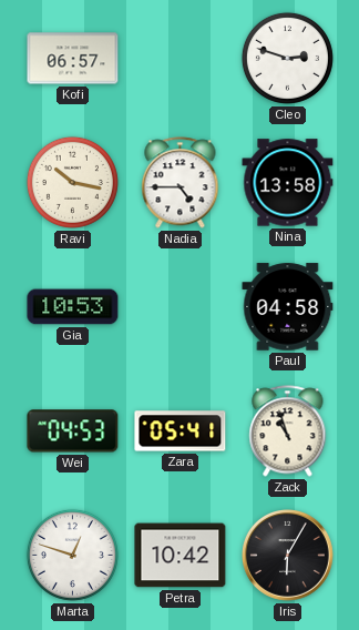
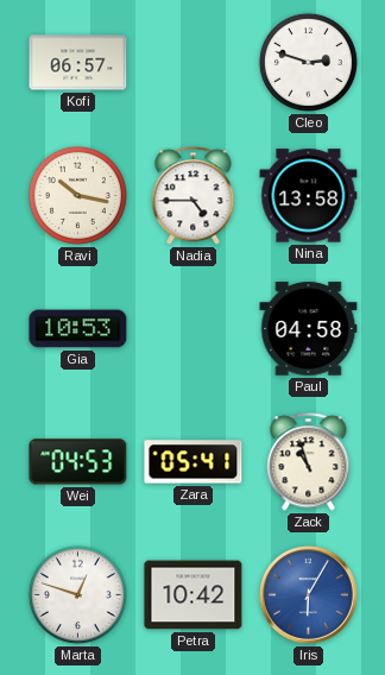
Iris dial: black -> blue
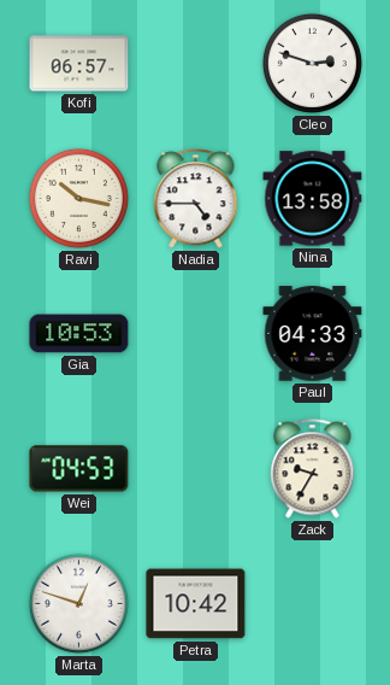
Paul: 04:58 -> 04:33
Zara: 05:41 -> none
Zack: 10:57 -> 9:35
Iris: 6:05 -> none
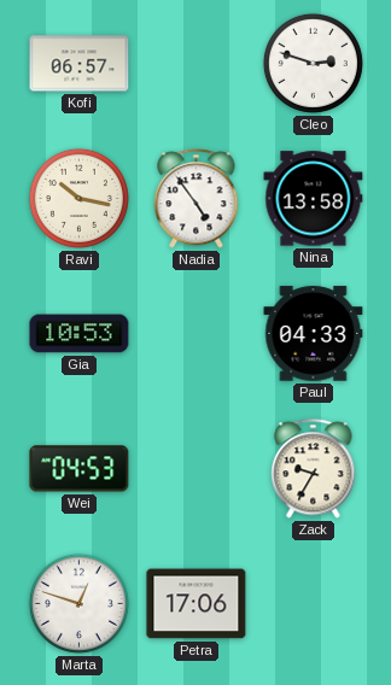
Nadia: 4:45 -> 4:54
Petra: 10:42 -> 17:06
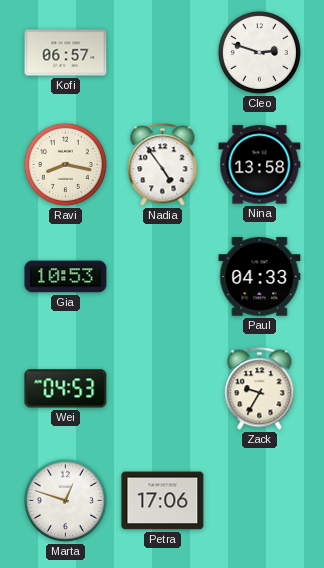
Ravi: 10:17 -> 8:17
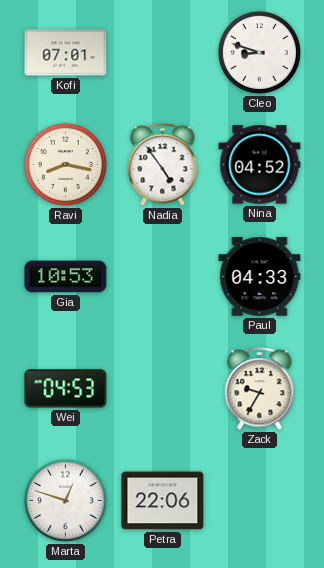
Kofi: 06:57 -> 07:01
Cleo: 2:48 -> 8:48
Nina: 13:58 -> 04:52
Petra: 17:06 -> 22:06
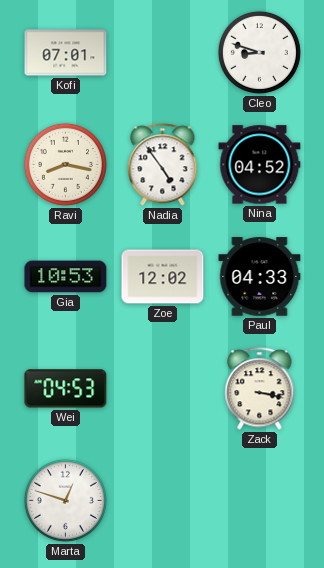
Zoe: none -> 12:02
Zack: 9:35 -> 3:17
Petra: 22:06 -> none
